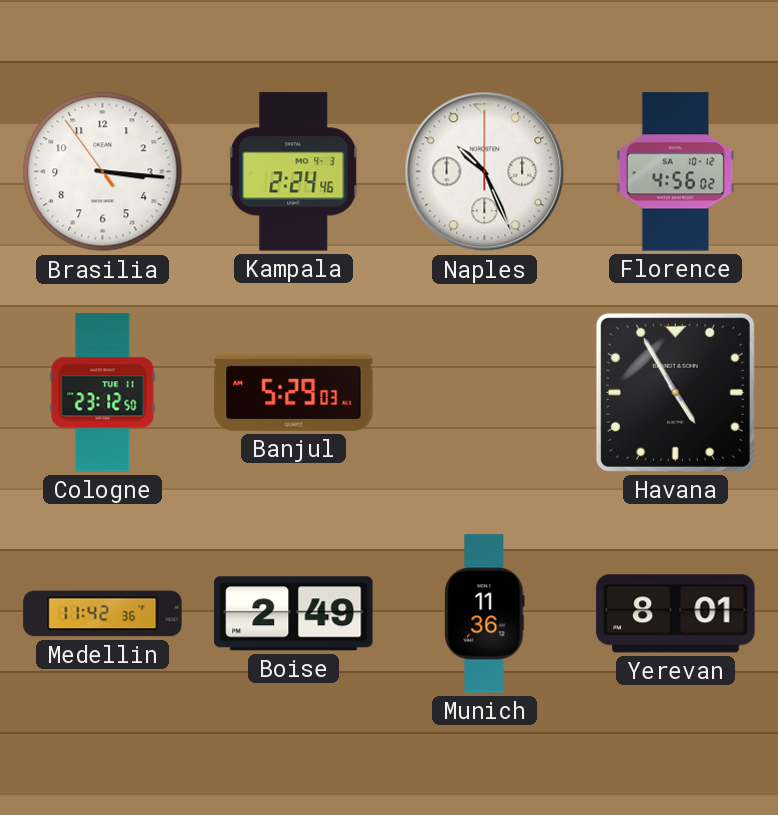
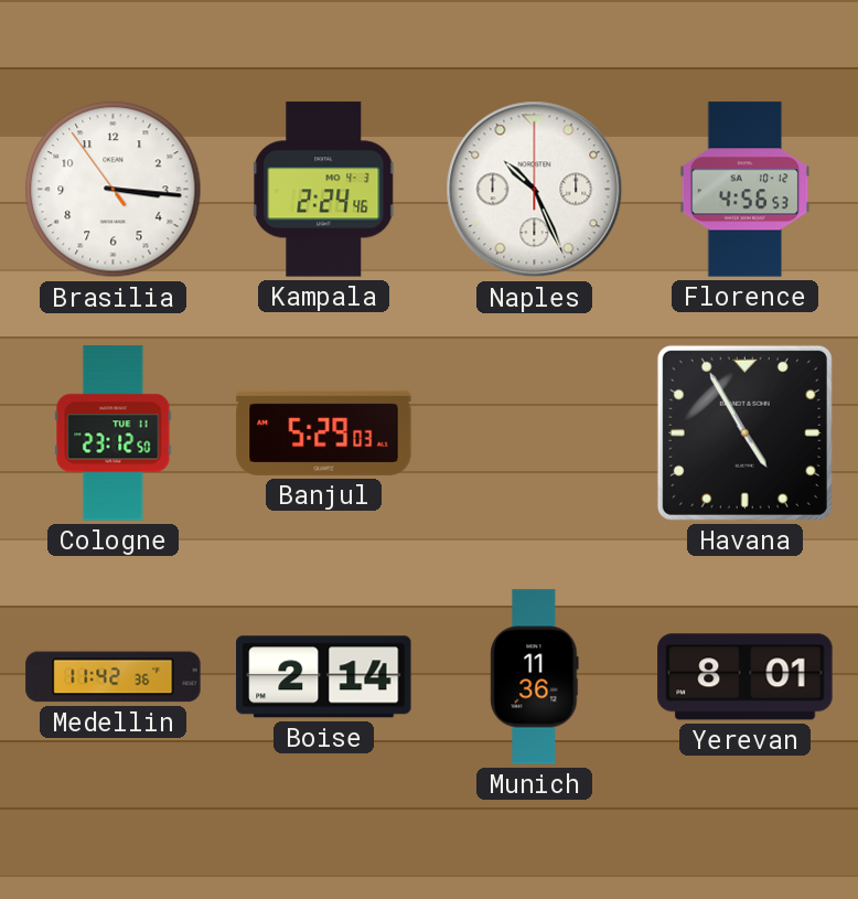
Florence: 4:56:02 -> 4:56:53
Boise: 2:49 -> 2:14
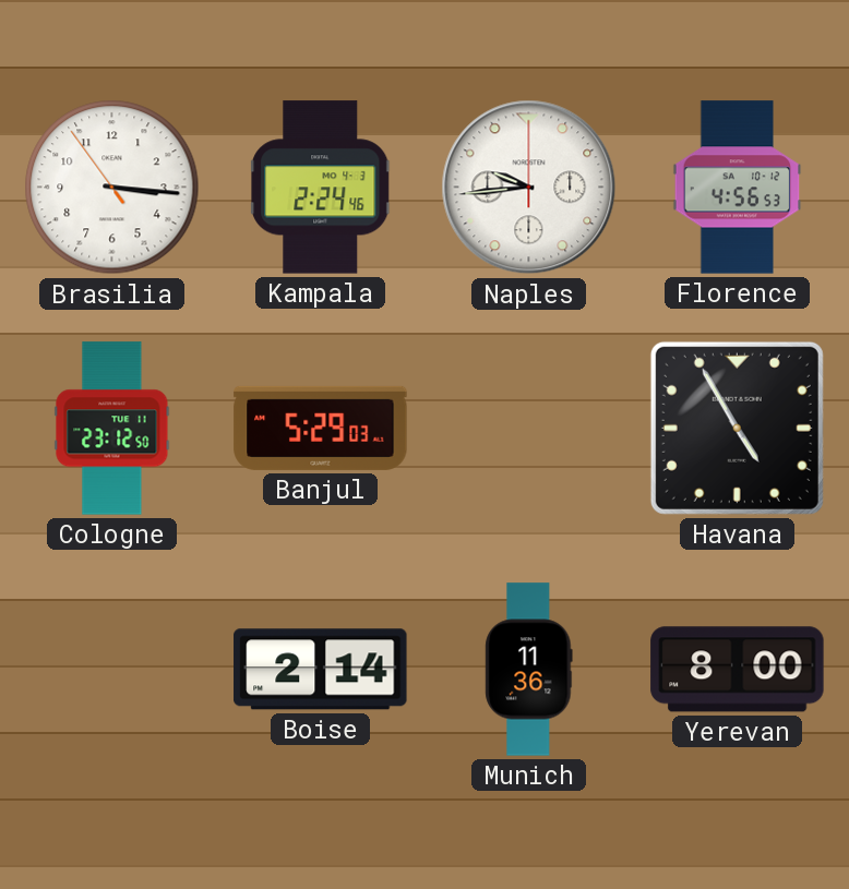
Naples: 10:26 -> 9:44
Medellin: 11:42 -> none
Yerevan: 8:01 -> 8:00
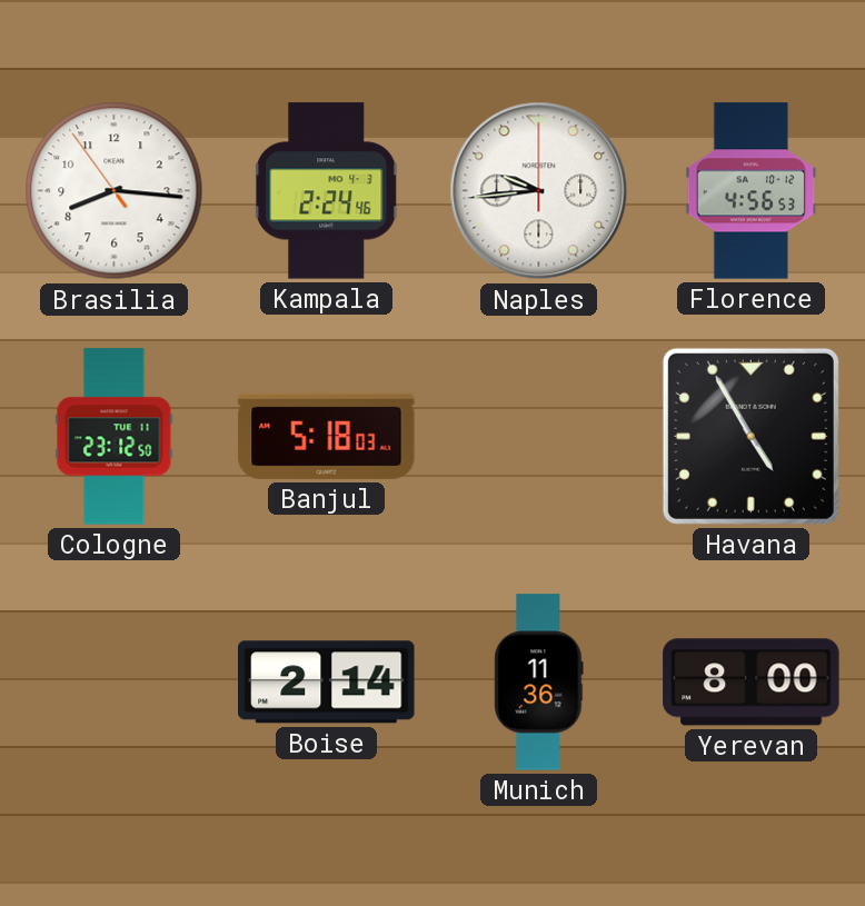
Brasilia: 3:15 -> 8:15
Banjul: 5:29 -> 5:18
